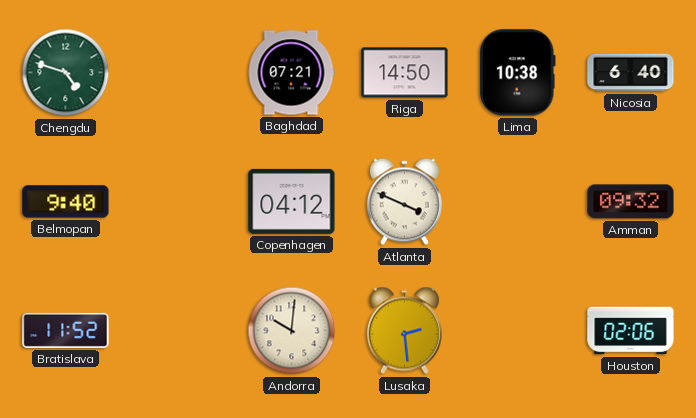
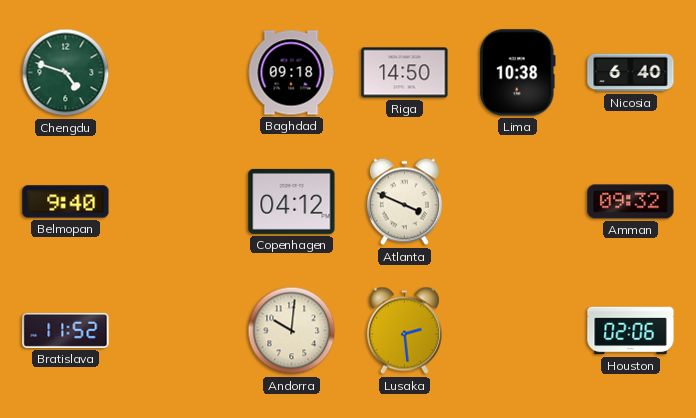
Baghdad: 07:21 -> 09:18
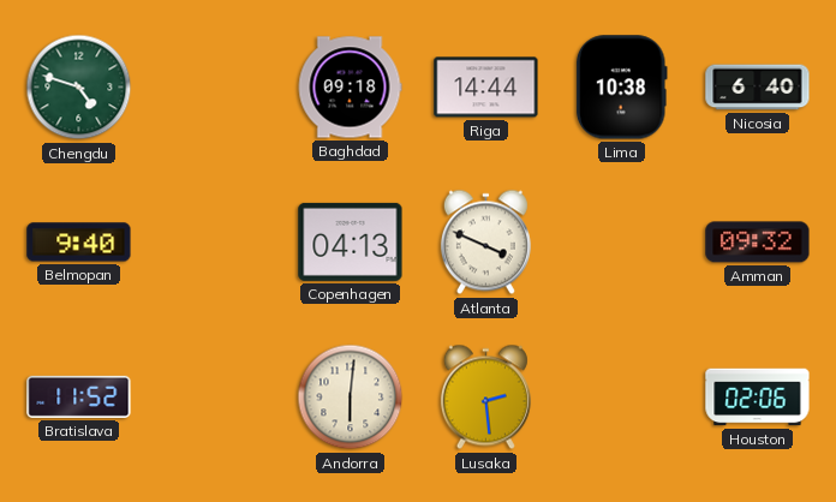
Riga: 14:50 -> 14:44
Copenhagen: 04:12 -> 04:13
Andorra: 10:01 -> 6:01
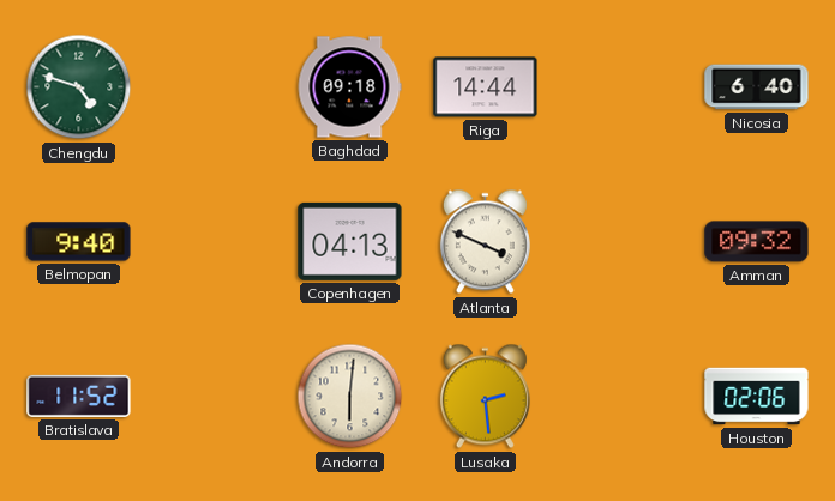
Lima: 10:38 -> none
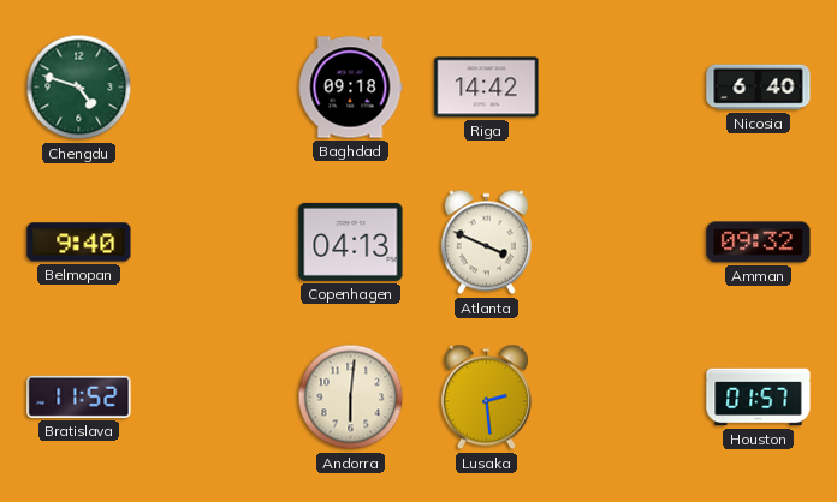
Riga: 14:44 -> 14:42
Houston: 02:06 -> 01:57
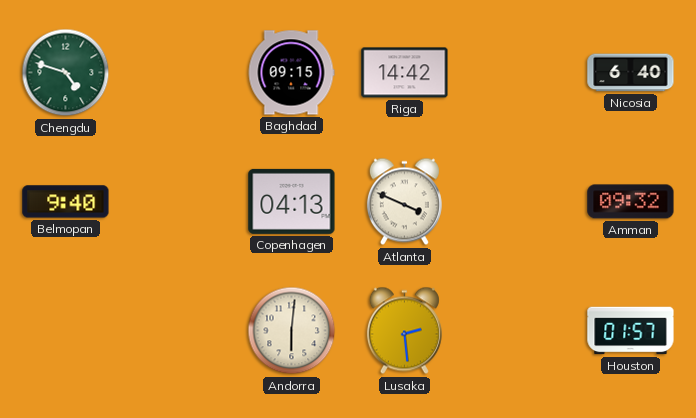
Baghdad: 09:18 -> 09:15
Bratislava: 11:52 -> none
